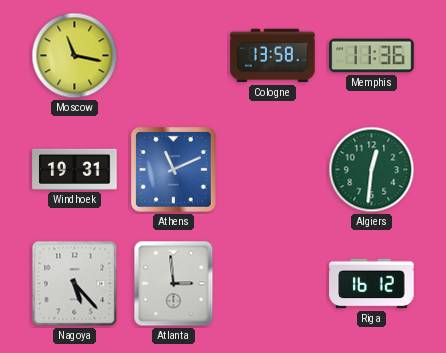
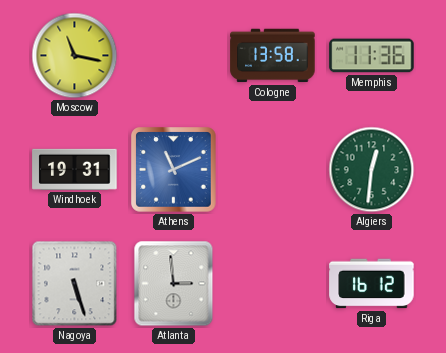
Nagoya: 5:23 -> 5:27
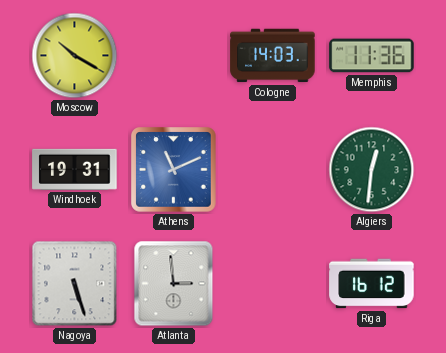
Moscow: 11:17 -> 10:20
Cologne: 13:58 -> 14:03
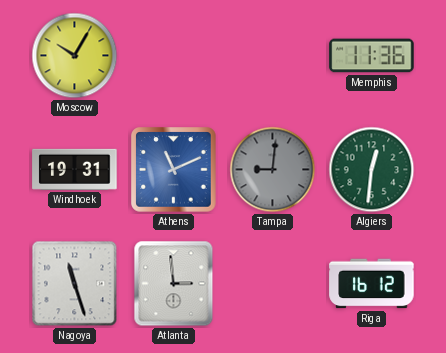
Moscow: 10:20 -> 10:05
Cologne: 14:03 -> none
Tampa: none -> 9:01
Nagoya: 5:27 -> 11:27
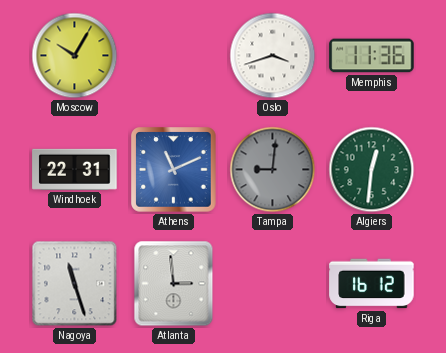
Oslo: none -> 3:42
Windhoek: 19:31 -> 22:31
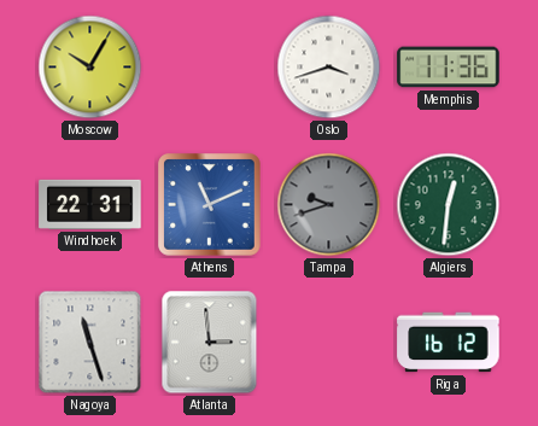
Tampa: 9:01 -> 9:42
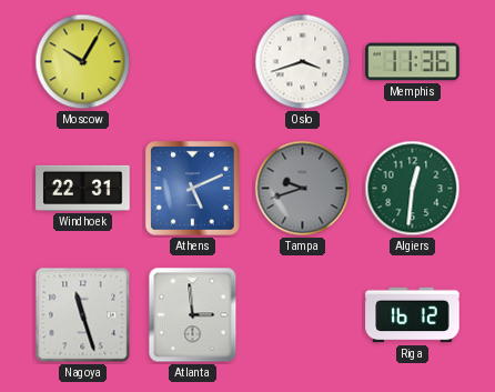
Athens: 11:11 -> 5:11
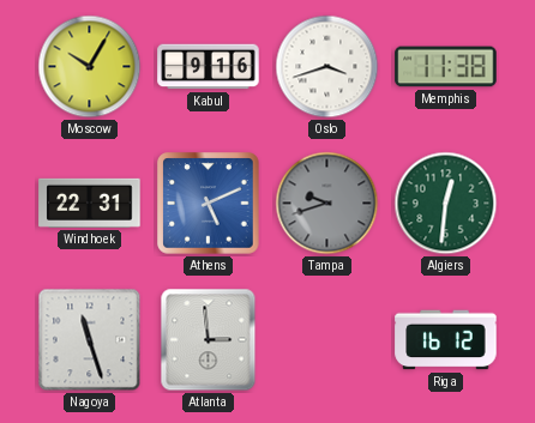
Kabul: none -> 9:16
Memphis: 11:36 -> 11:38
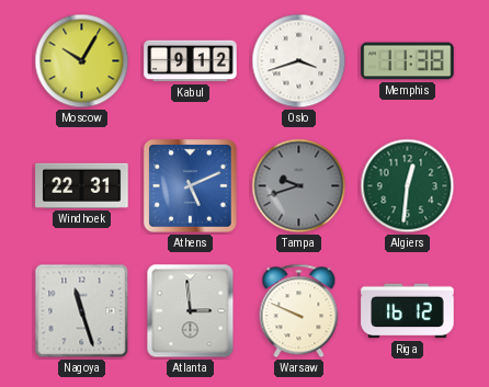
Kabul: 9:16 -> 9:12
Warsaw: none -> 9:49
